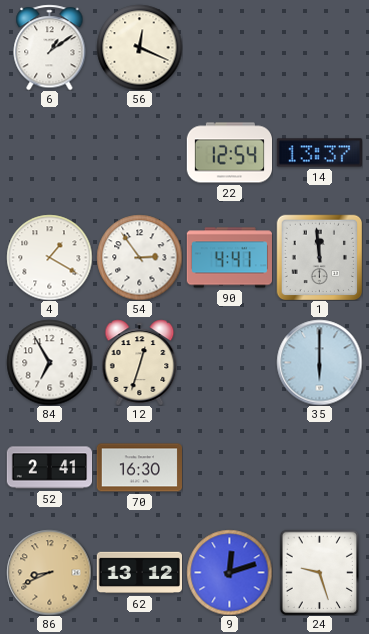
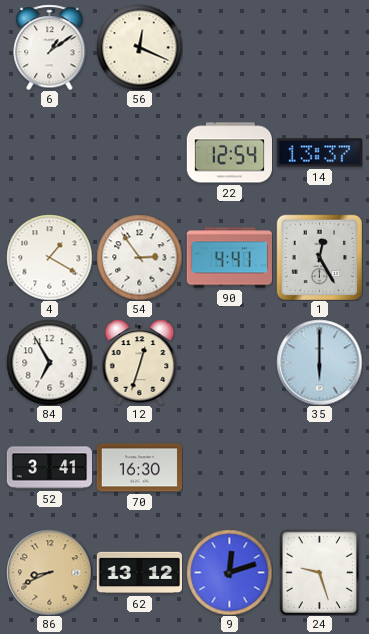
1: 11:59 -> 12:25
52: 2:41 -> 3:41
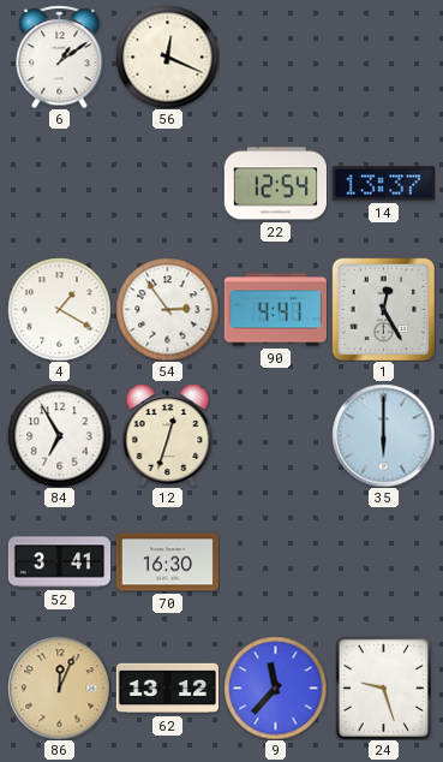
86: 8:41 -> 12:04
9: 12:12 -> 11:37
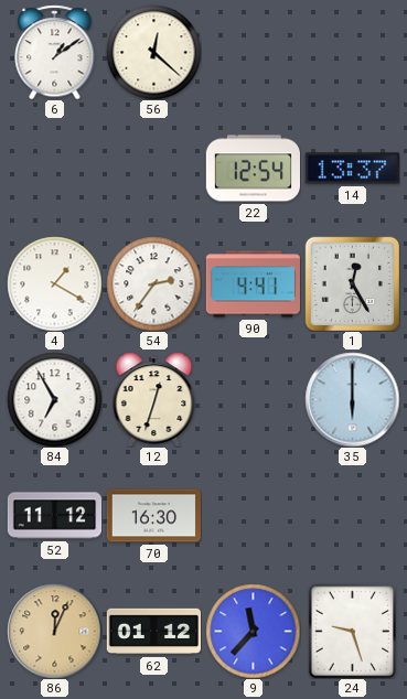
56: 12:19 -> 12:22
54: 2:54 -> 2:36
52: 3:41 -> 11:12
62: 13:12 -> 01:12
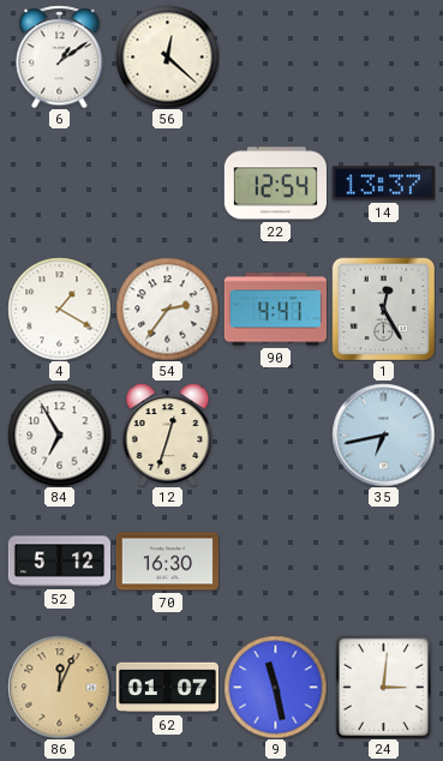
35: 6:00 -> 6:43
52: 11:12 -> 5:12
62: 01:12 -> 01:07
9: 11:37 -> 11:28
24: 9:27 -> 3:01
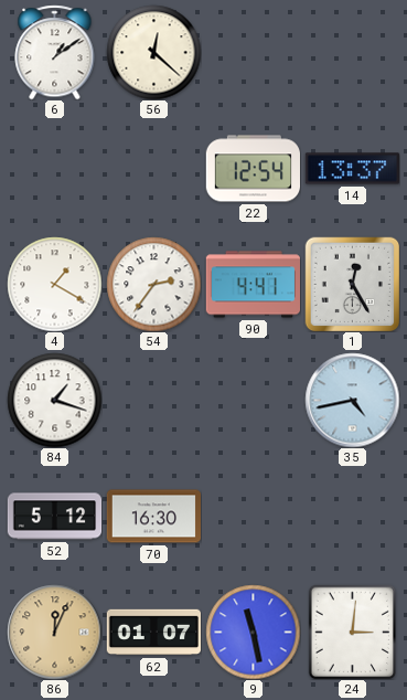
84: 6:55 -> 1:18
12: 12:33 -> none
35: 6:43 -> 4:43
